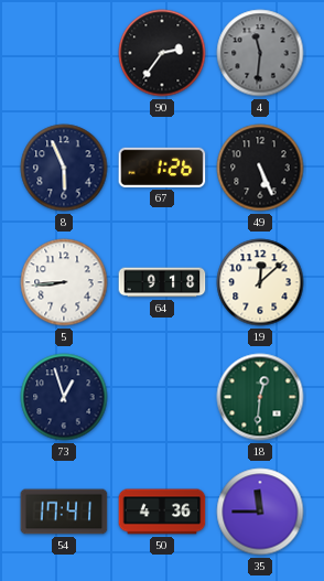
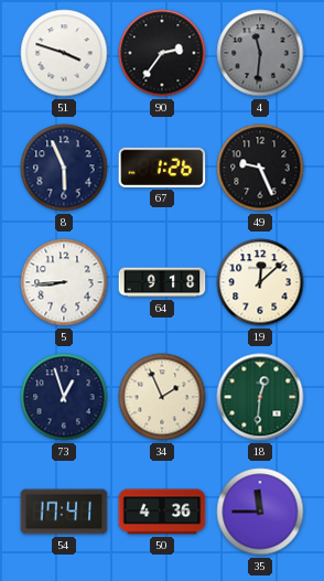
51: none -> 3:48
49: 5:26 -> 9:26
34: none -> 1:56
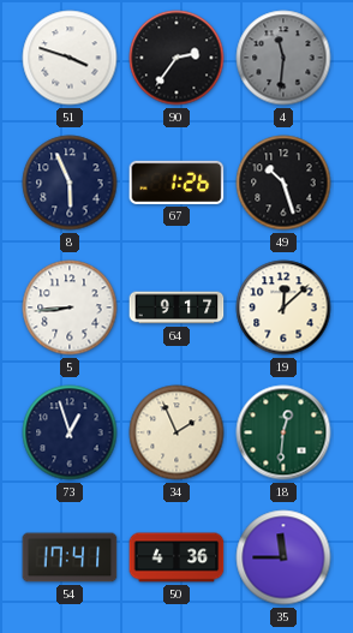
49: 9:26 -> 10:27
64: 9:18 -> 9:17
